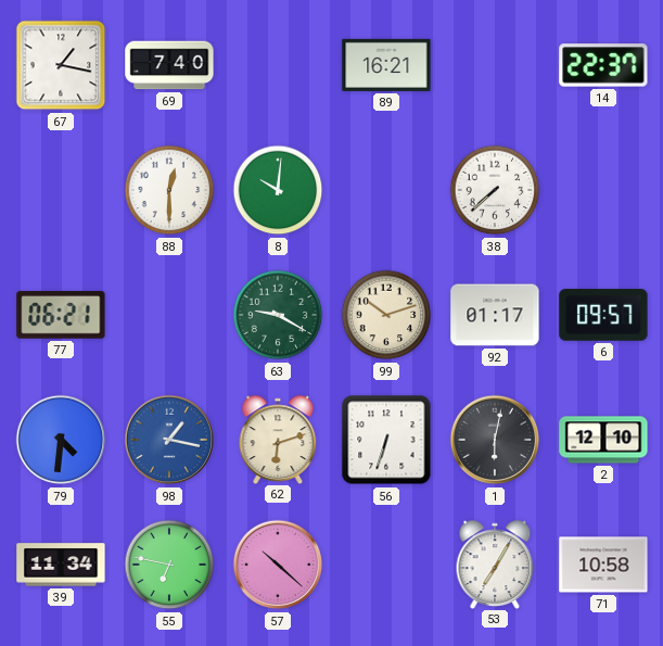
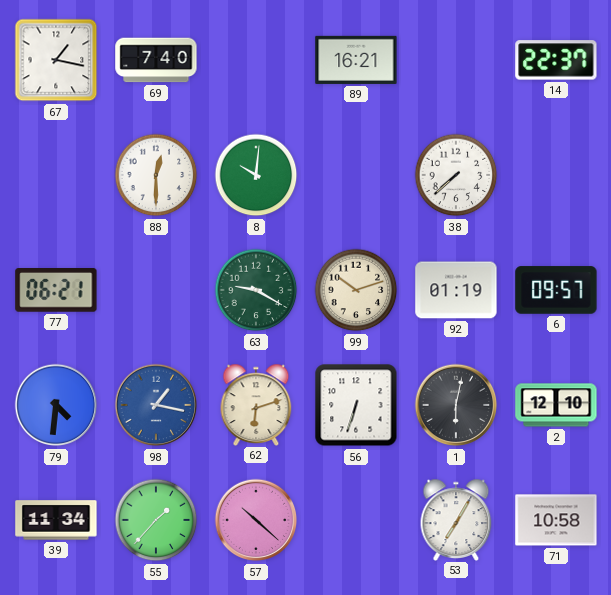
92: 01:17 -> 01:19
55: 6:47 -> 1:37
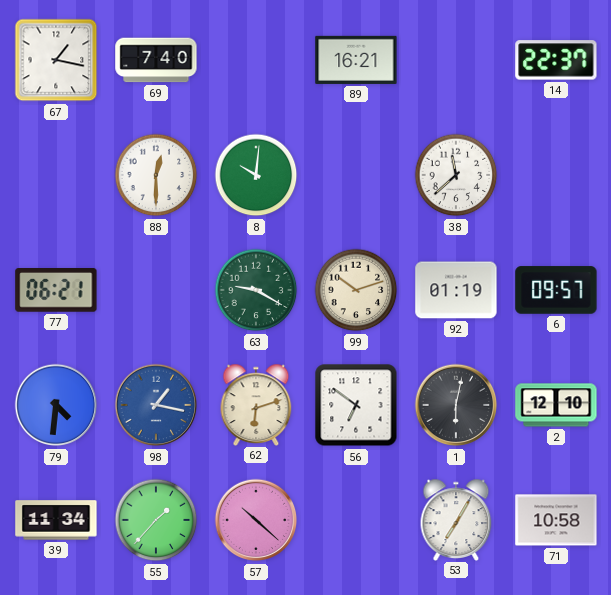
38: 7:38 -> 11:38
56: 6:33 -> 6:51
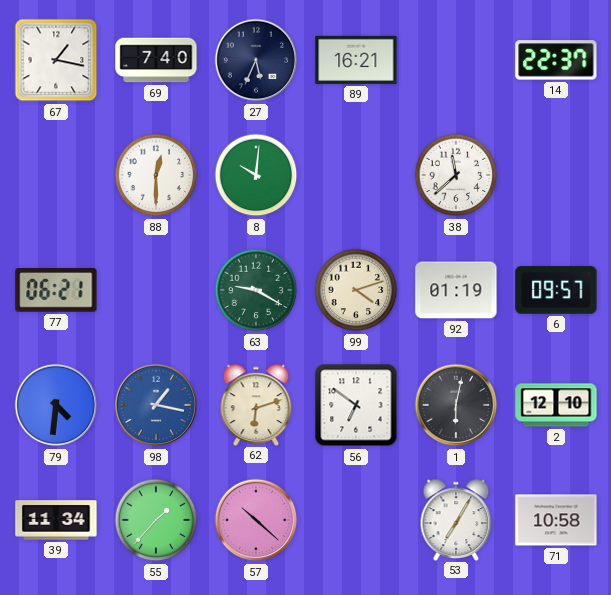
27: none -> 5:34
99: 10:12 -> 4:12
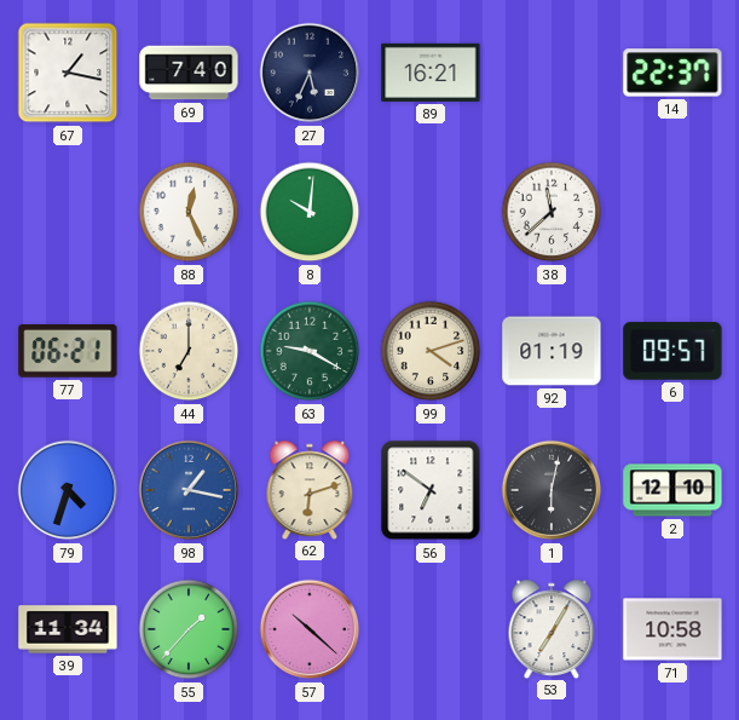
88: 12:30 -> 12:26
44: none -> 7:00
79: 4:31 -> 4:33
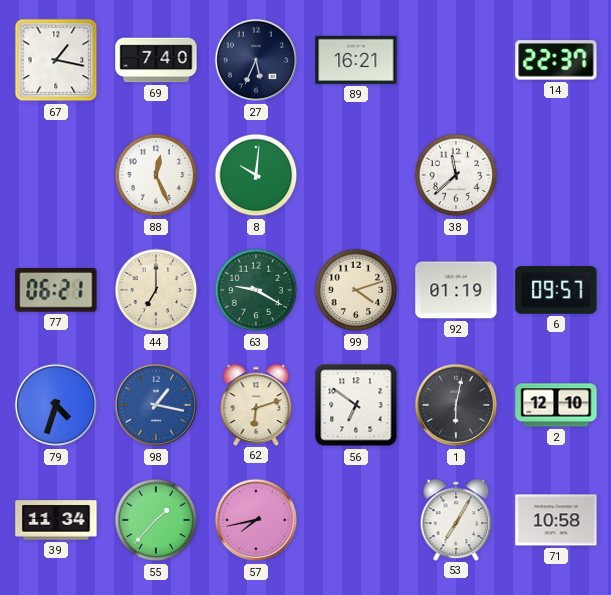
57: 10:22 -> 7:43
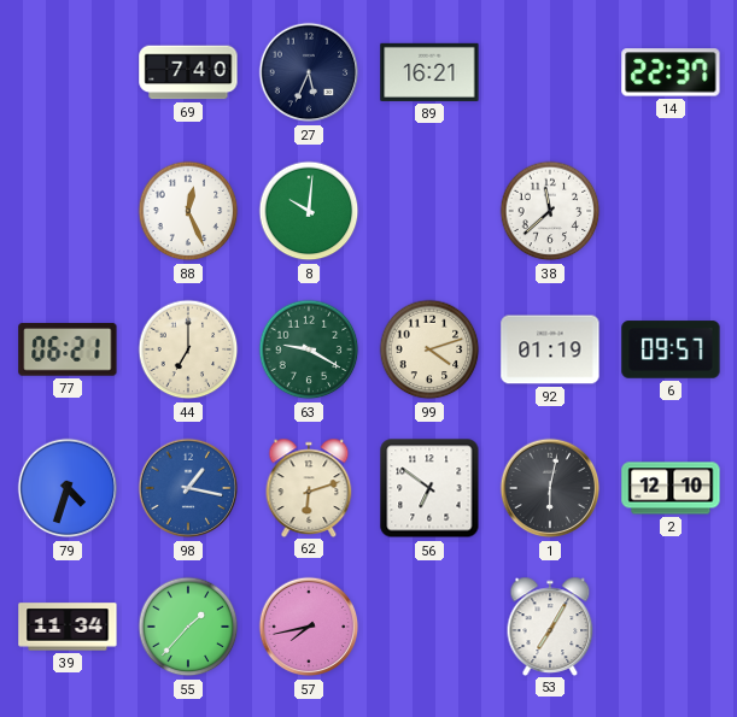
67: 1:17 -> none
71: 10:58 -> none
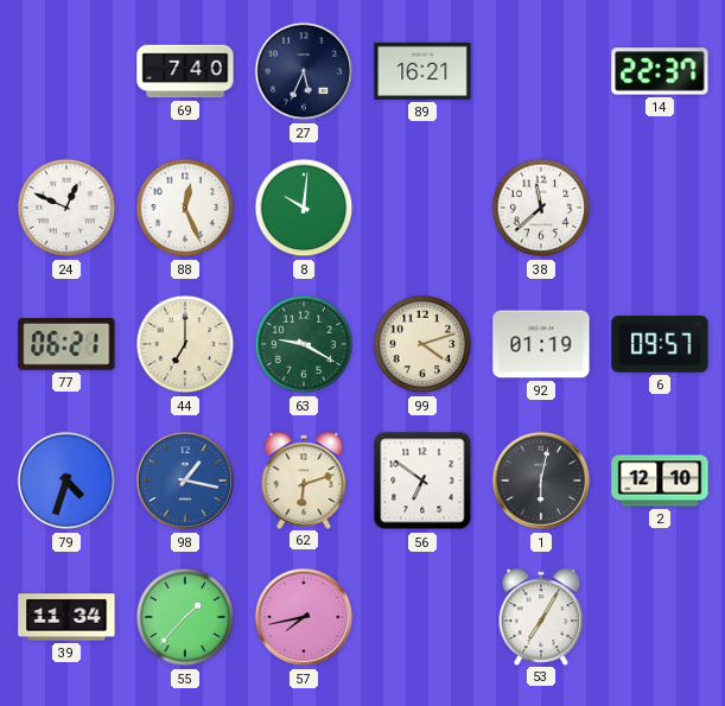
24: none -> 12:49
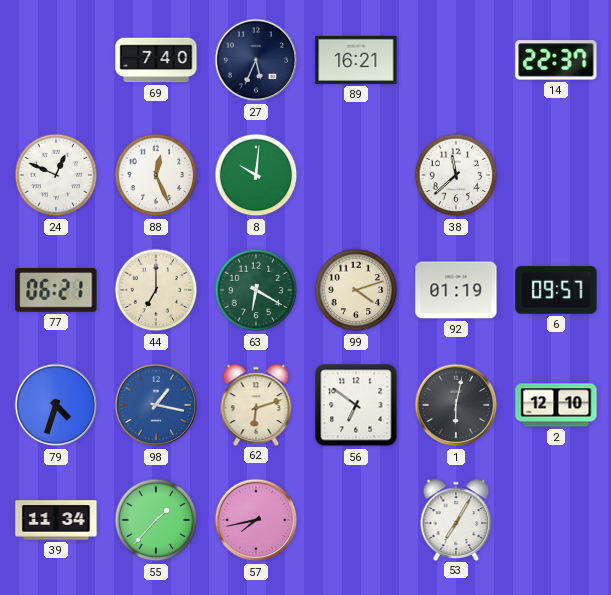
63: 9:20 -> 6:20
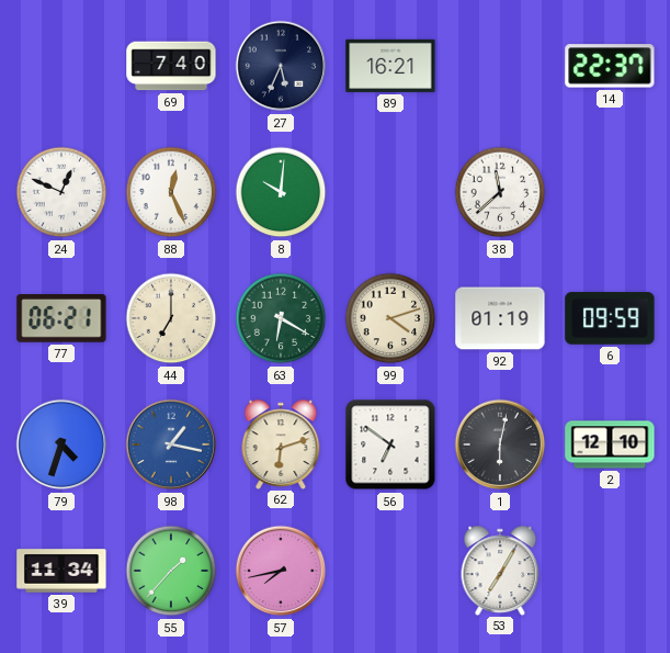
6: 09:57 -> 09:59
